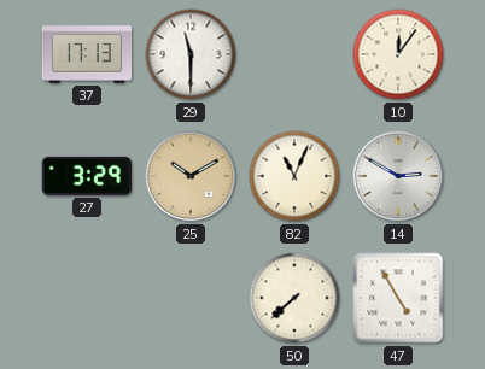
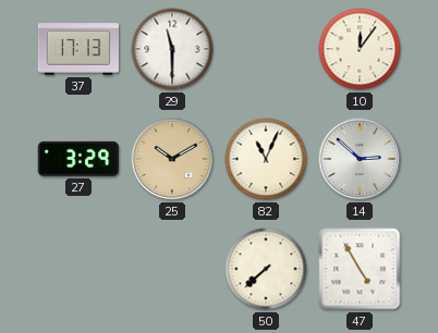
14: 2:50 -> 2:52
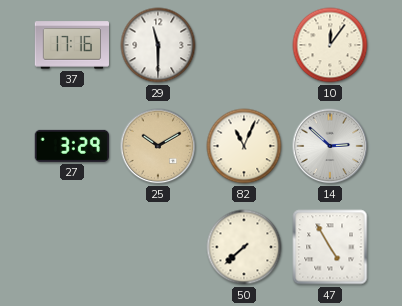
37: 17:13 -> 17:16
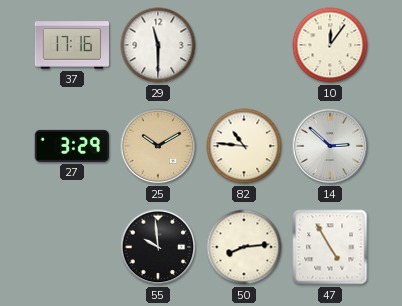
82: 11:04 -> 10:46
55: none -> 9:59
50: 7:38 -> 8:14
